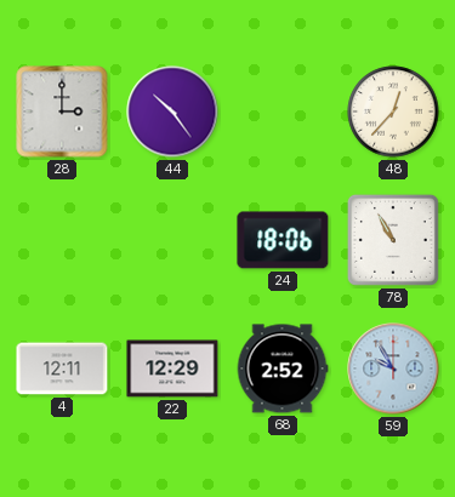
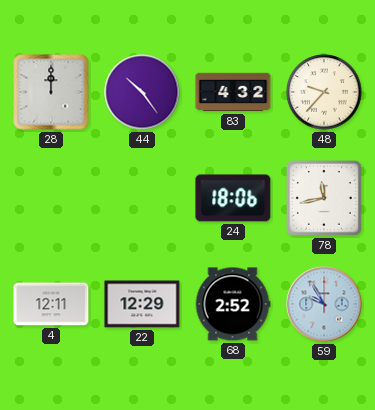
28: 3:00 -> 12:00
83: none -> 4:32
48: 12:37 -> 9:37
78: 10:55 -> 11:43
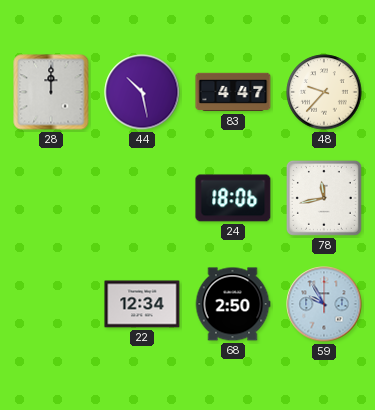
44: 10:24 -> 10:28
83: 4:32 -> 4:47
4: 12:11 -> none
22: 12:29 -> 12:34
68: 2:52 -> 2:50
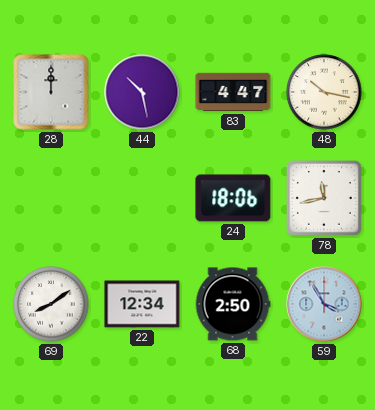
48: 9:37 -> 10:17
69: none -> 8:09
59: 9:55 -> 3:55
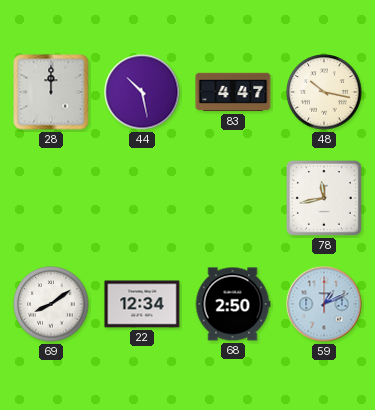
24: 18:06 -> none
59: 3:55 -> 1:11
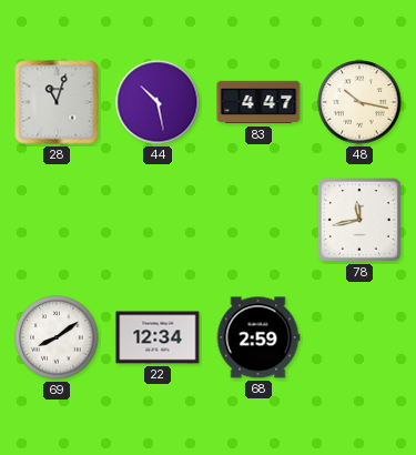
28: 12:00 -> 11:03
68: 2:50 -> 2:59
59: 1:11 -> none
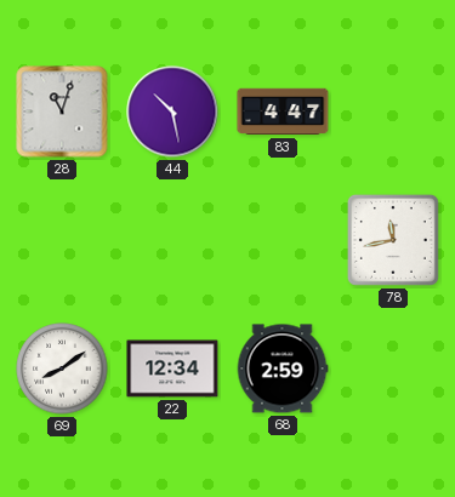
48: 10:17 -> none
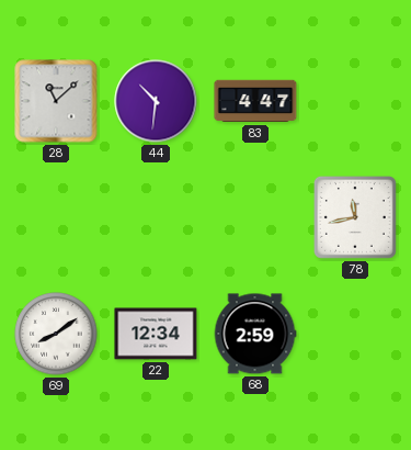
28: 11:03 -> 11:08
44: 10:28 -> 10:31
